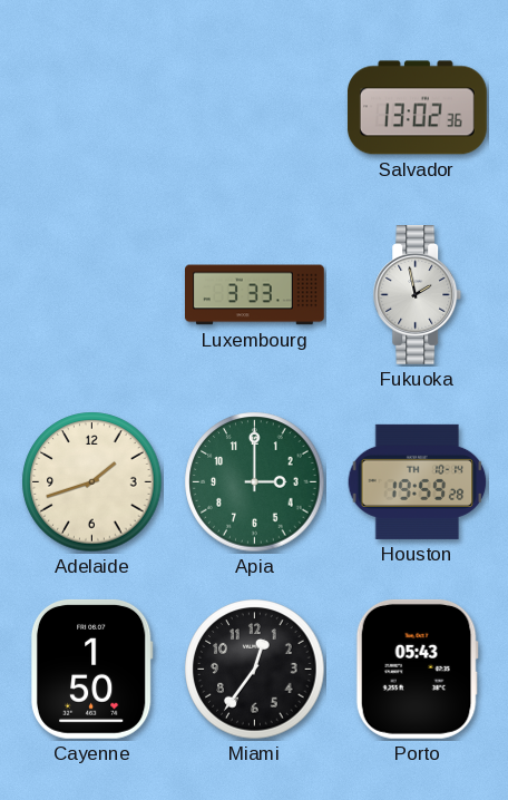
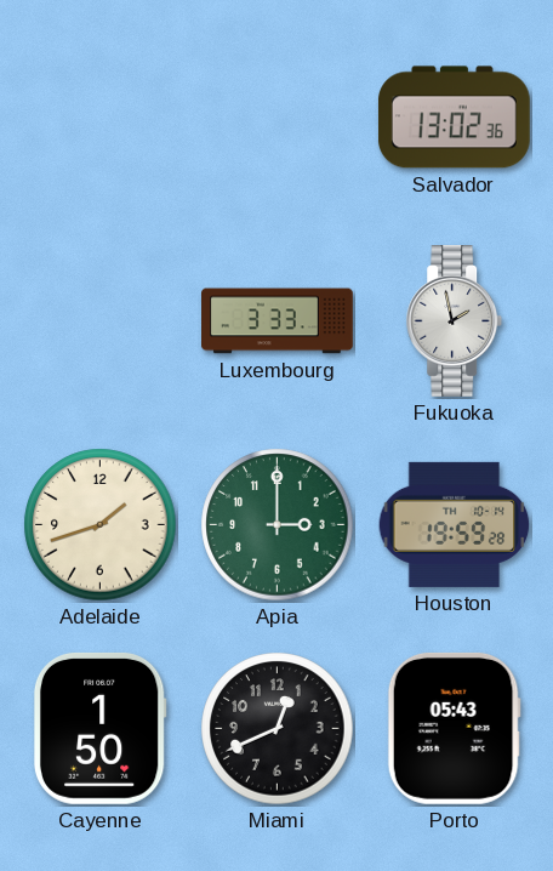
Miami: 12:36 -> 12:41
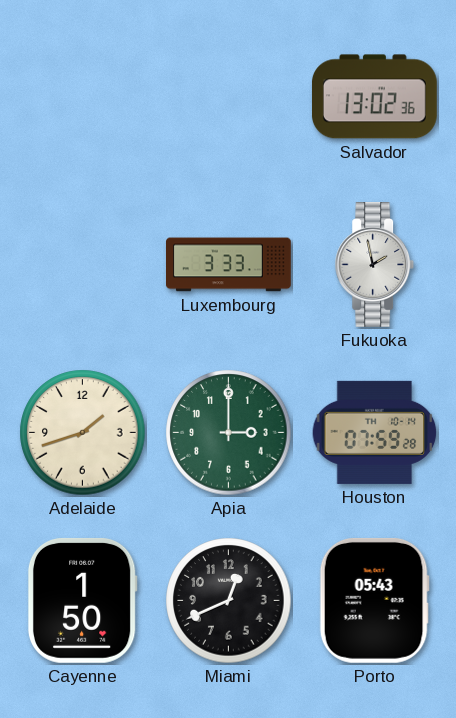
Houston: 19:59 -> 07:59
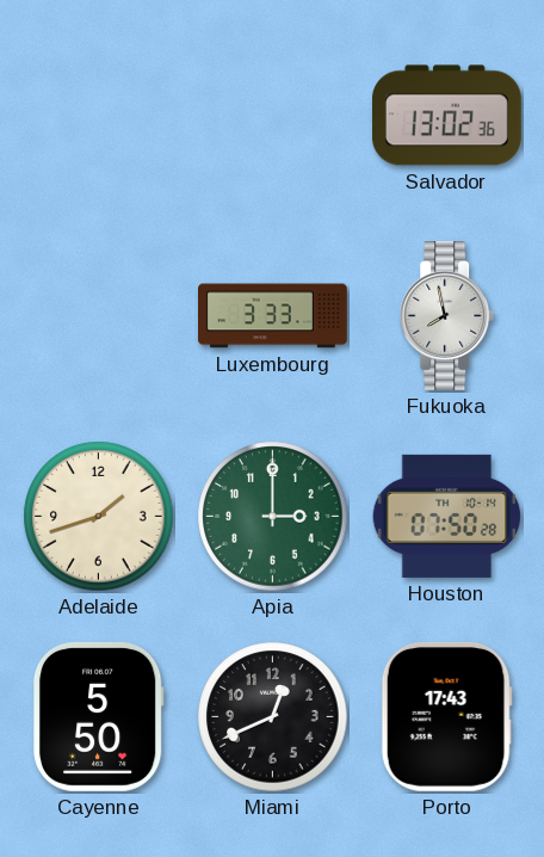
Fukuoka: 1:58 -> 7:58
Houston: 07:59 -> 07:50
Cayenne: 1:50 -> 5:50
Porto: 05:43 -> 17:43
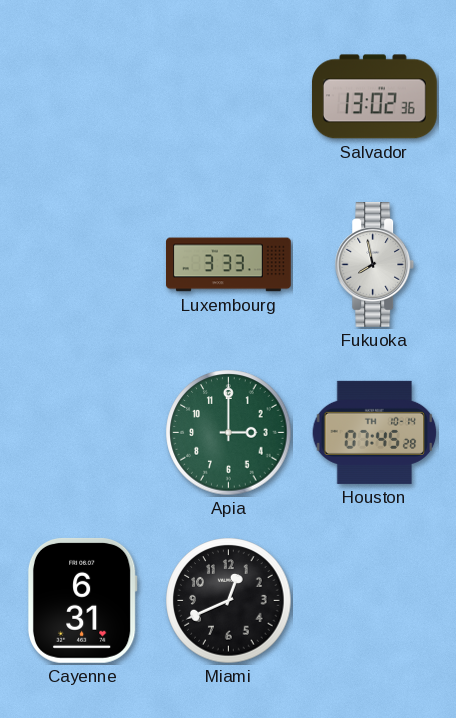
Adelaide: 1:42 -> none
Houston: 07:50 -> 07:45
Cayenne: 5:50 -> 6:31
Porto: 17:43 -> none
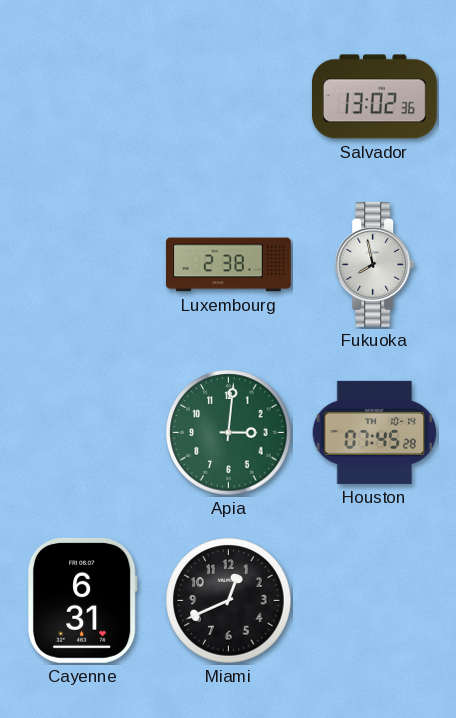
Luxembourg: 3:33 -> 2:38
Apia: 3:00 -> 3:01
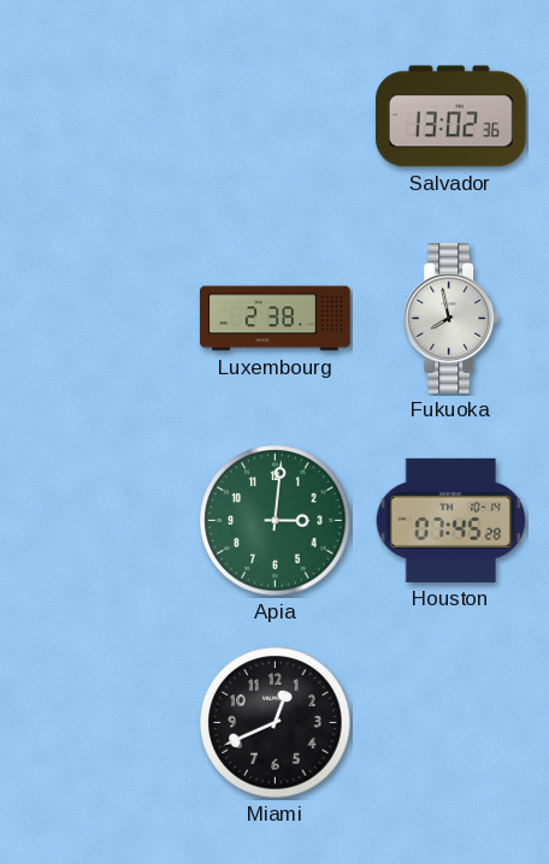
Cayenne: 6:31 -> none
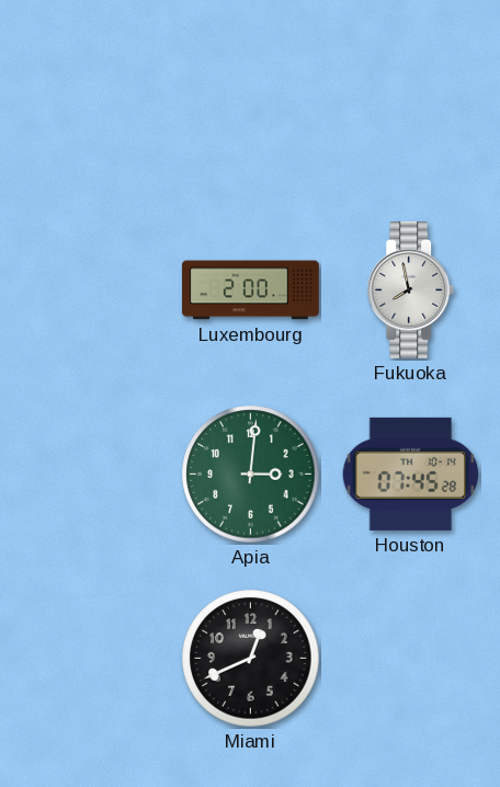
Salvador: 13:02 -> none
Luxembourg: 2:38 -> 2:00
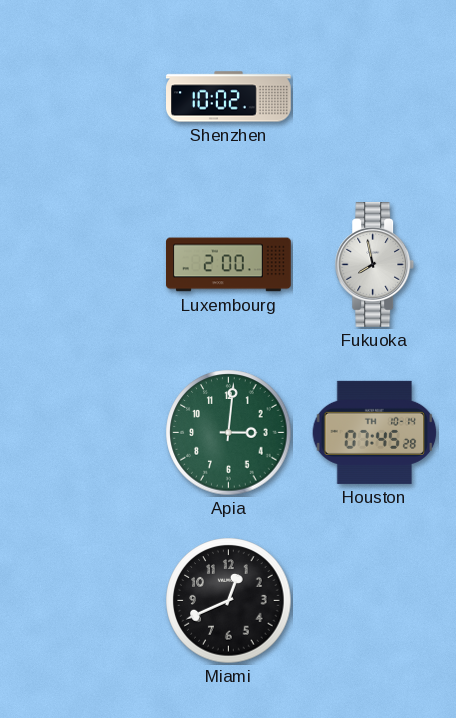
Shenzhen: none -> 10:02
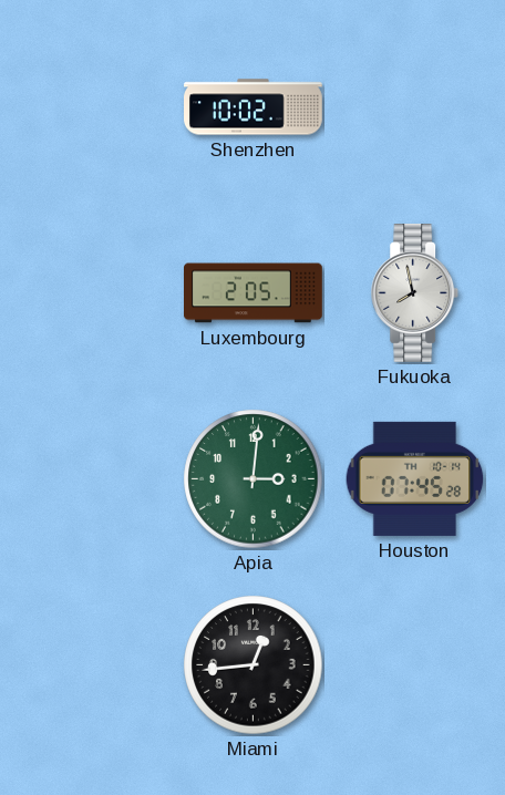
Luxembourg: 2:00 -> 2:05
Miami: 12:41 -> 12:44
